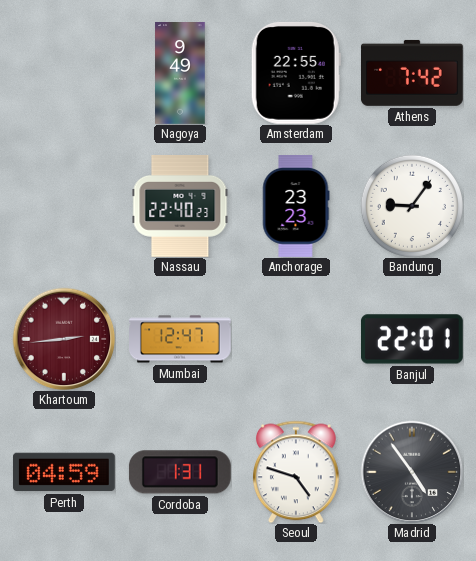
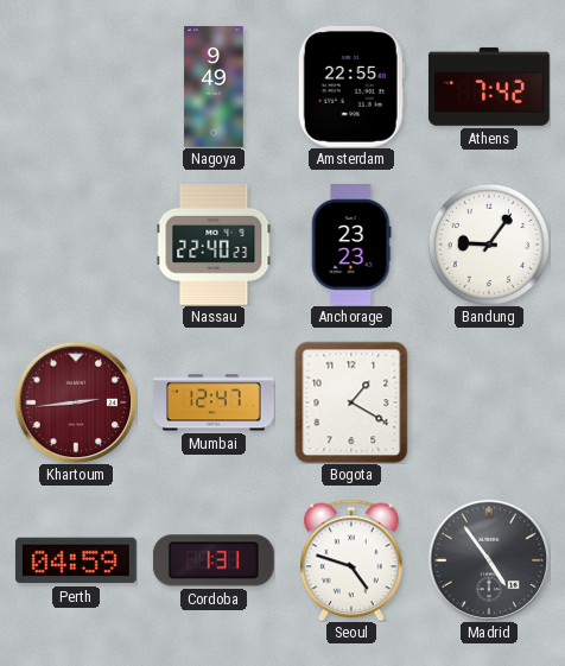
Bogota: none -> 1:20
Banjul: 22:01 -> none
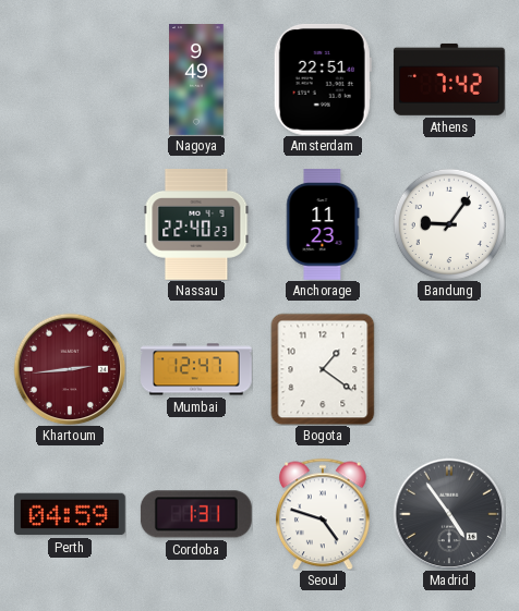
Amsterdam: 22:55 -> 22:51
Anchorage: 23:23 -> 11:23
Bogota: 1:20 -> 1:21
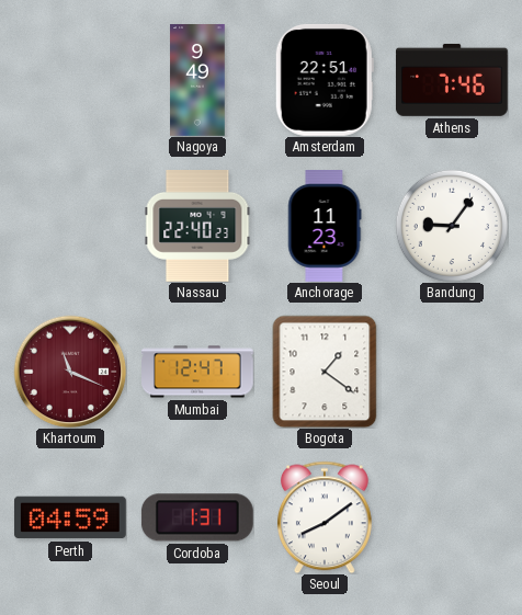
Athens: 7:42 -> 7:46
Khartoum: 2:44 -> 11:19
Seoul: 4:48 -> 8:09
Madrid: 4:54 -> none
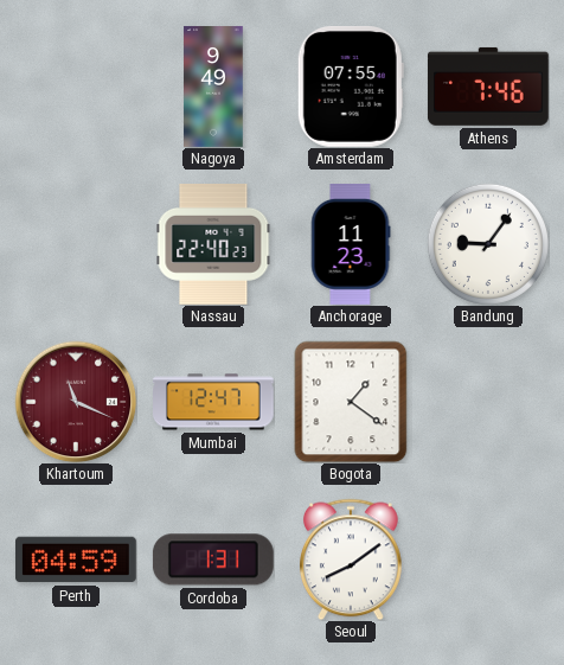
Amsterdam: 22:51 -> 07:55
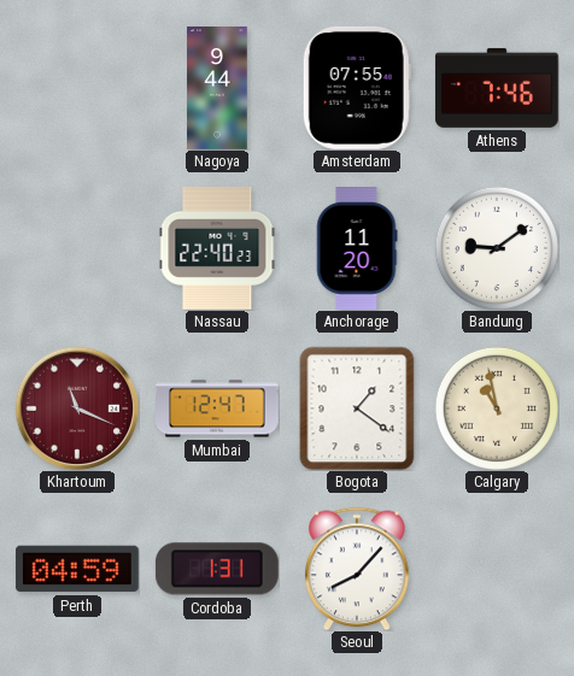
Nagoya: 9:49 -> 9:44
Anchorage: 11:23 -> 11:20
Bandung: 9:06 -> 9:09
Calgary: none -> 10:58
Seoul: 8:09 -> 8:07
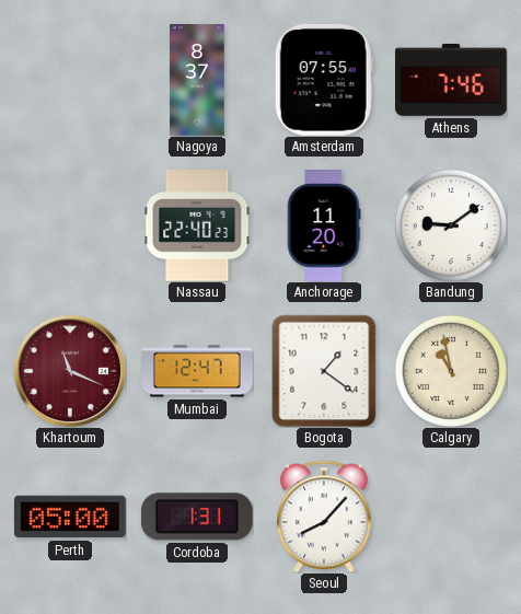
Nagoya: 9:44 -> 8:37
Perth: 04:59 -> 05:00
